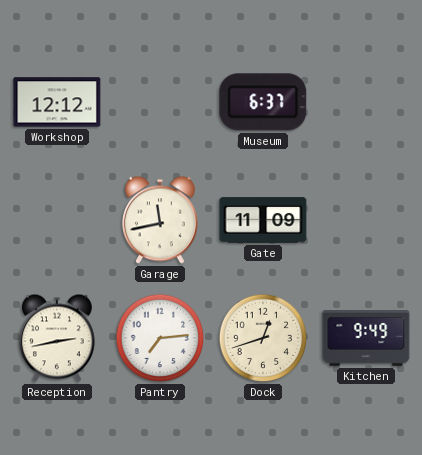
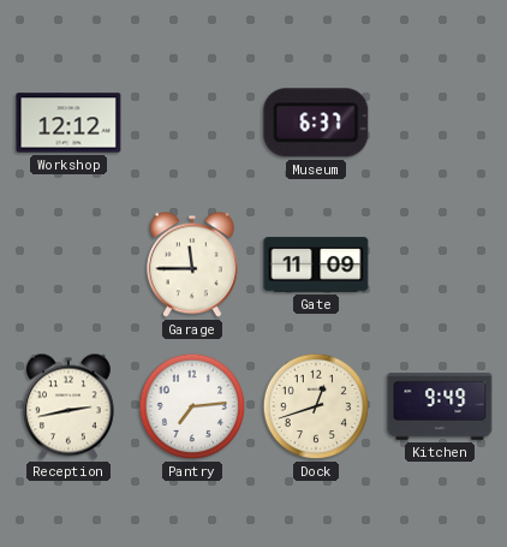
Garage: 11:43 -> 11:45
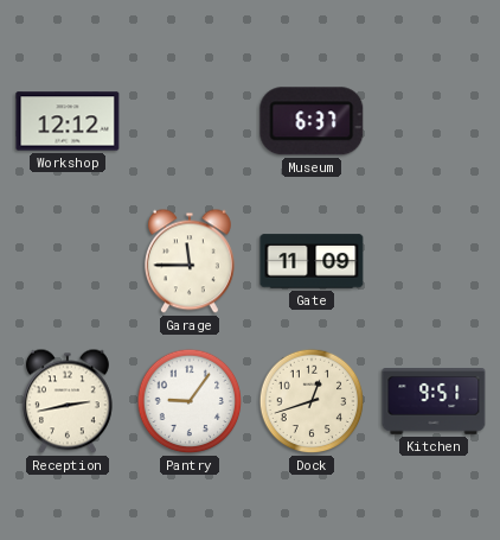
Pantry: 7:14 -> 9:06
Kitchen: 9:49 -> 9:51
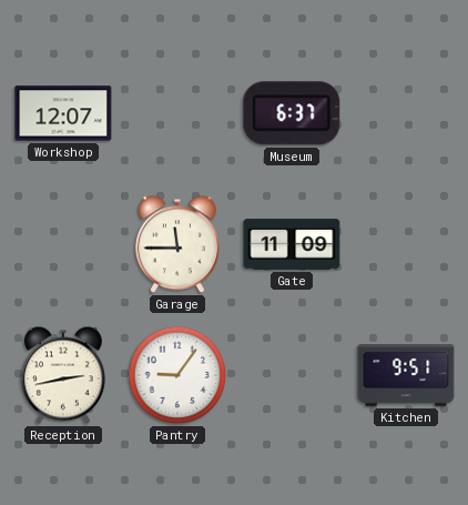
Workshop: 12:12 -> 12:07
Dock: 12:42 -> none
